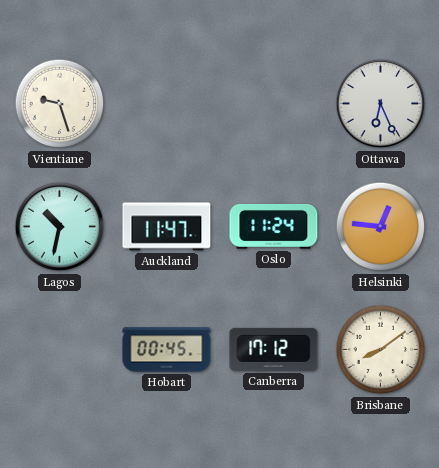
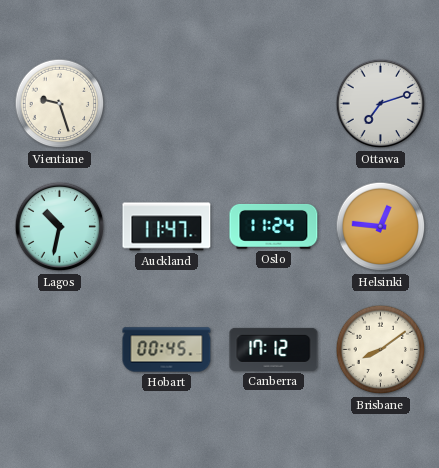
Ottawa: 6:26 -> 7:12
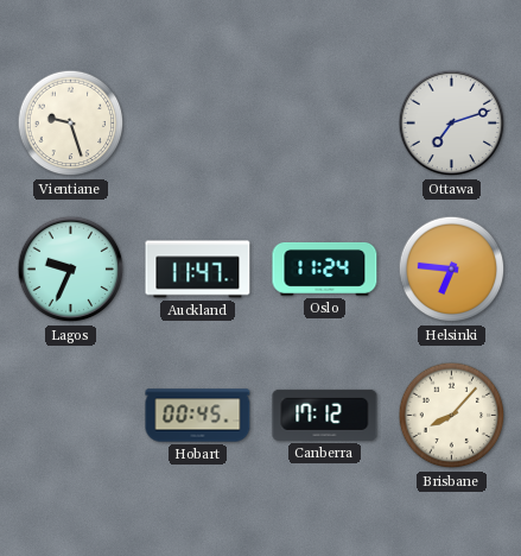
Lagos: 10:32 -> 9:34
Helsinki: 12:46 -> 6:46
Brisbane: 8:09 -> 8:07
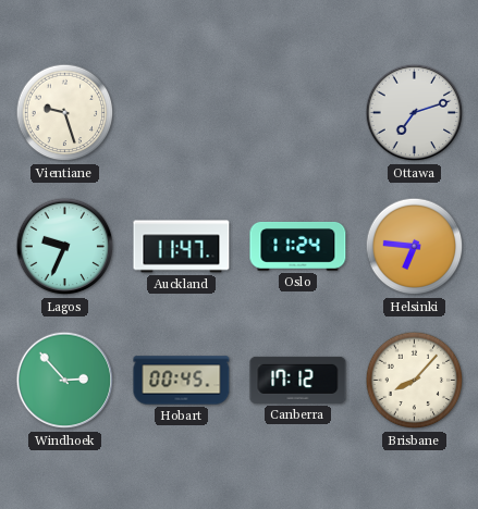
Windhoek: none -> 2:53
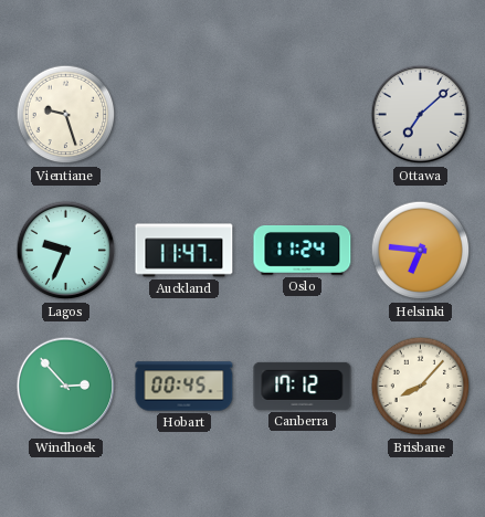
Ottawa: 7:12 -> 7:08
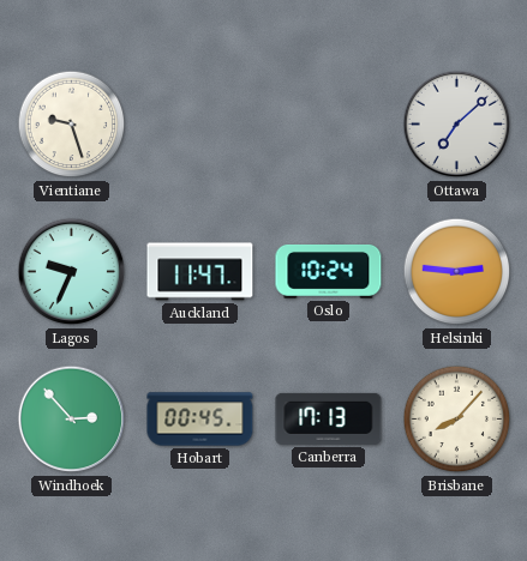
Oslo: 11:24 -> 10:24
Helsinki: 6:46 -> 2:46
Canberra: 17:12 -> 17:13
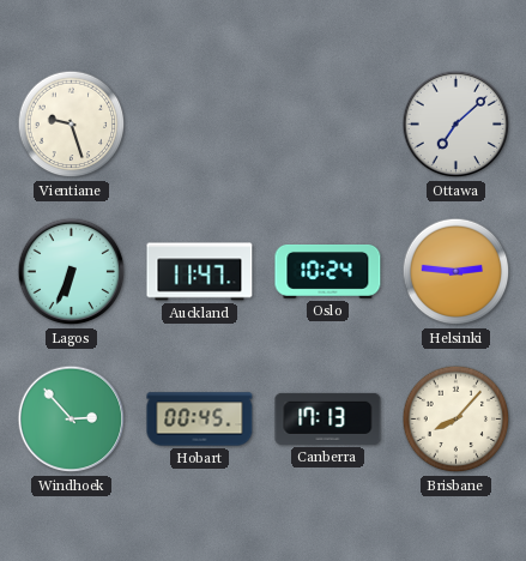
Lagos: 9:34 -> 6:34
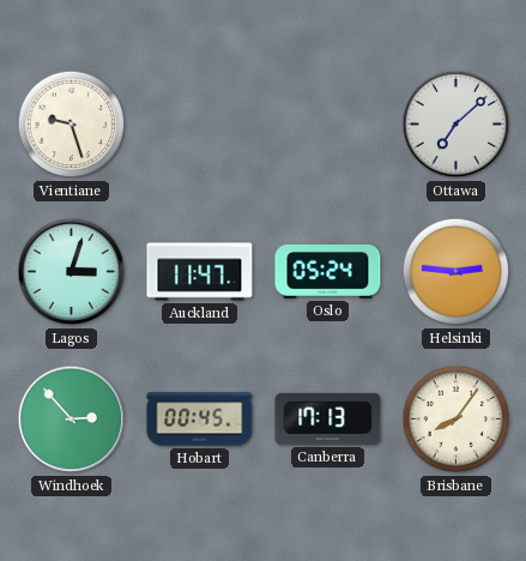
Lagos: 6:34 -> 3:03
Oslo: 10:24 -> 05:24
Brisbane: 8:07 -> 8:06
